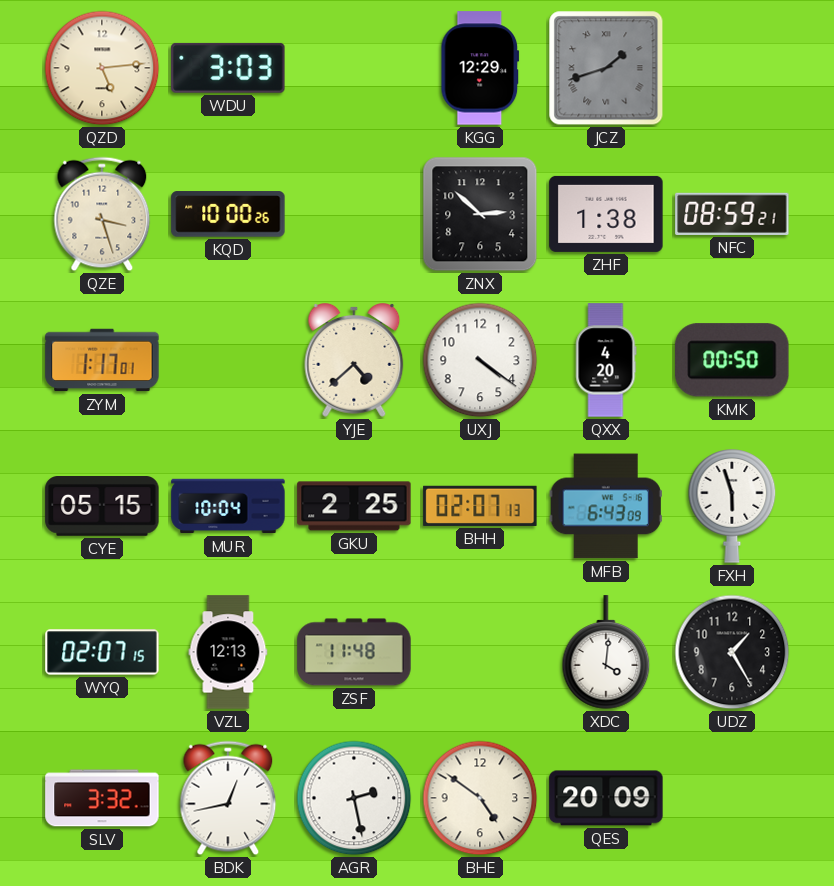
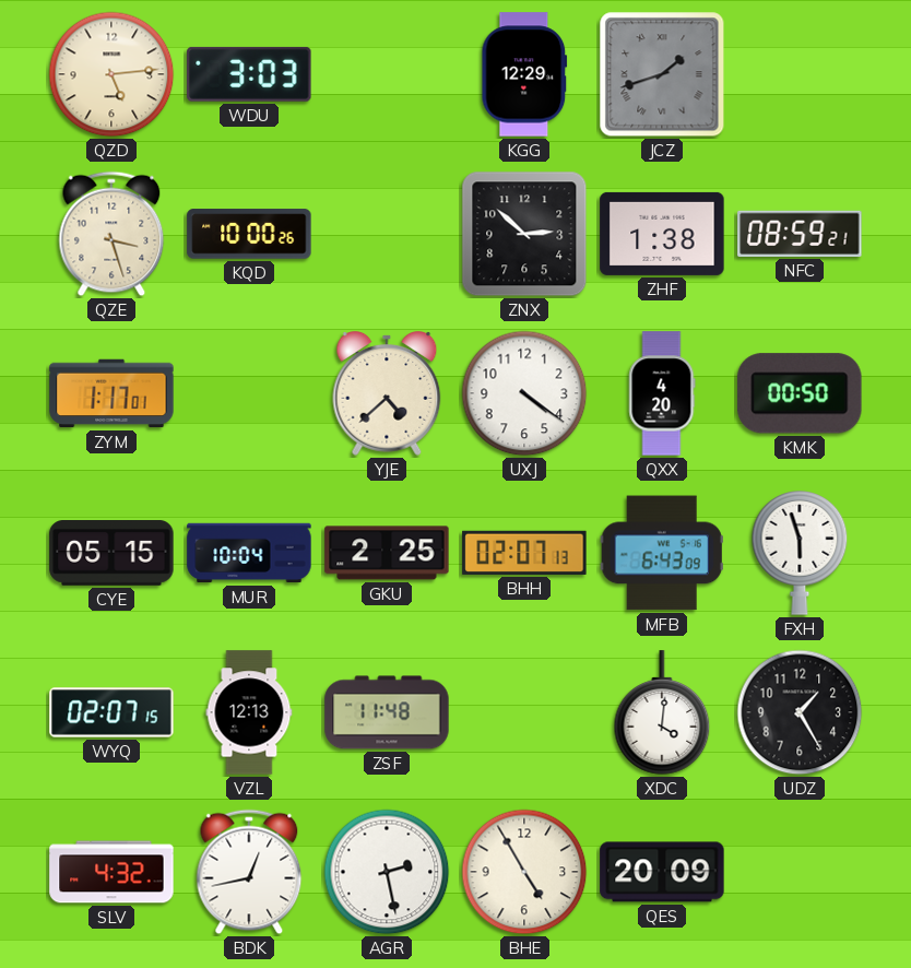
SLV: 3:32 -> 4:32
BHE: 4:51 -> 4:55
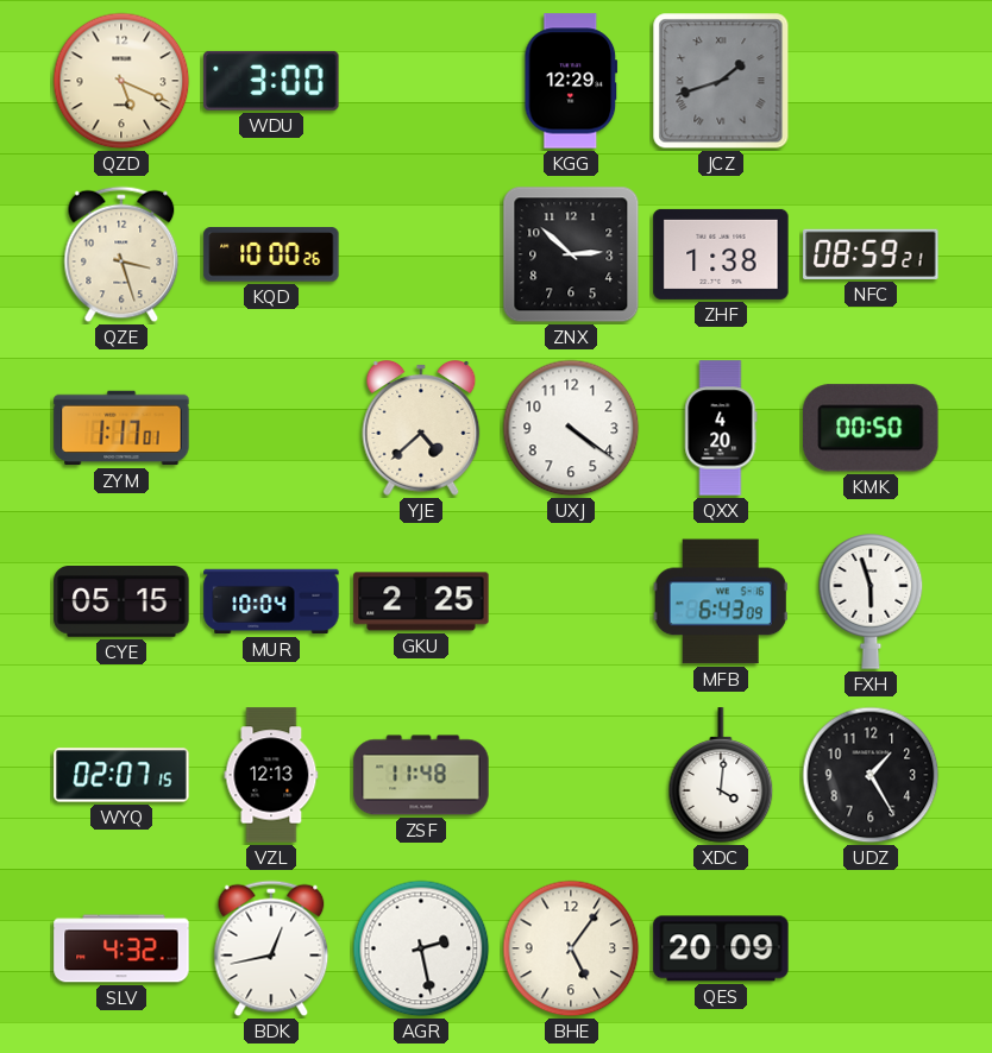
QZD: 5:14 -> 5:19
WDU: 3:03 -> 3:00
BHH: 02:07 -> none
BHE: 4:55 -> 5:06
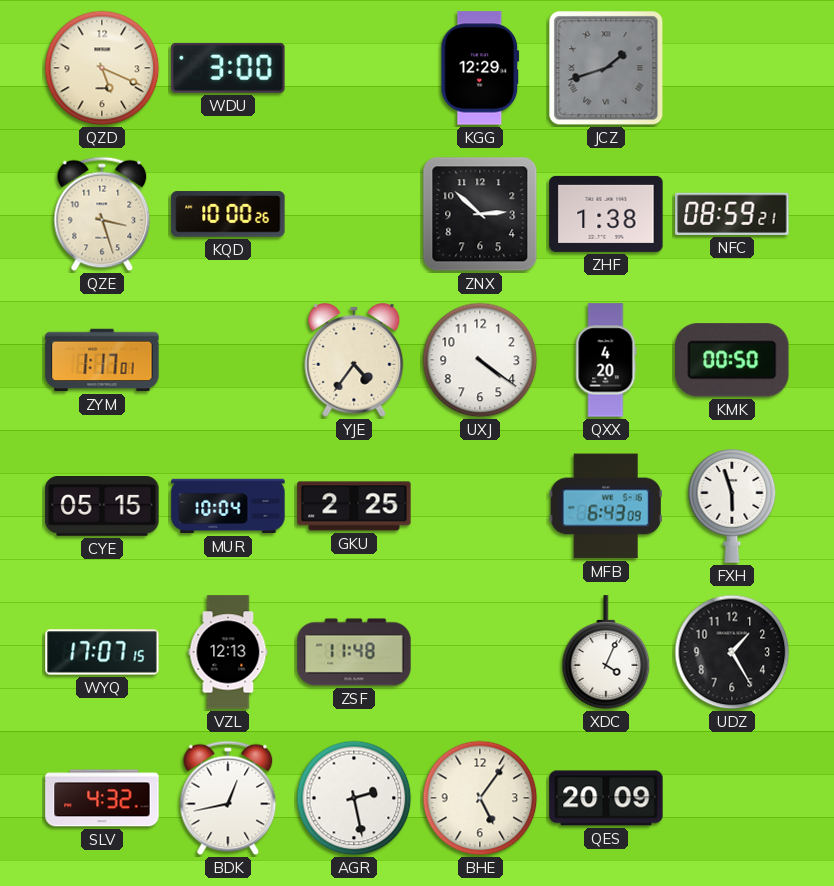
YJE: 4:38 -> 4:36
WYQ: 02:07 -> 17:07
XDC: 4:01 -> 4:04
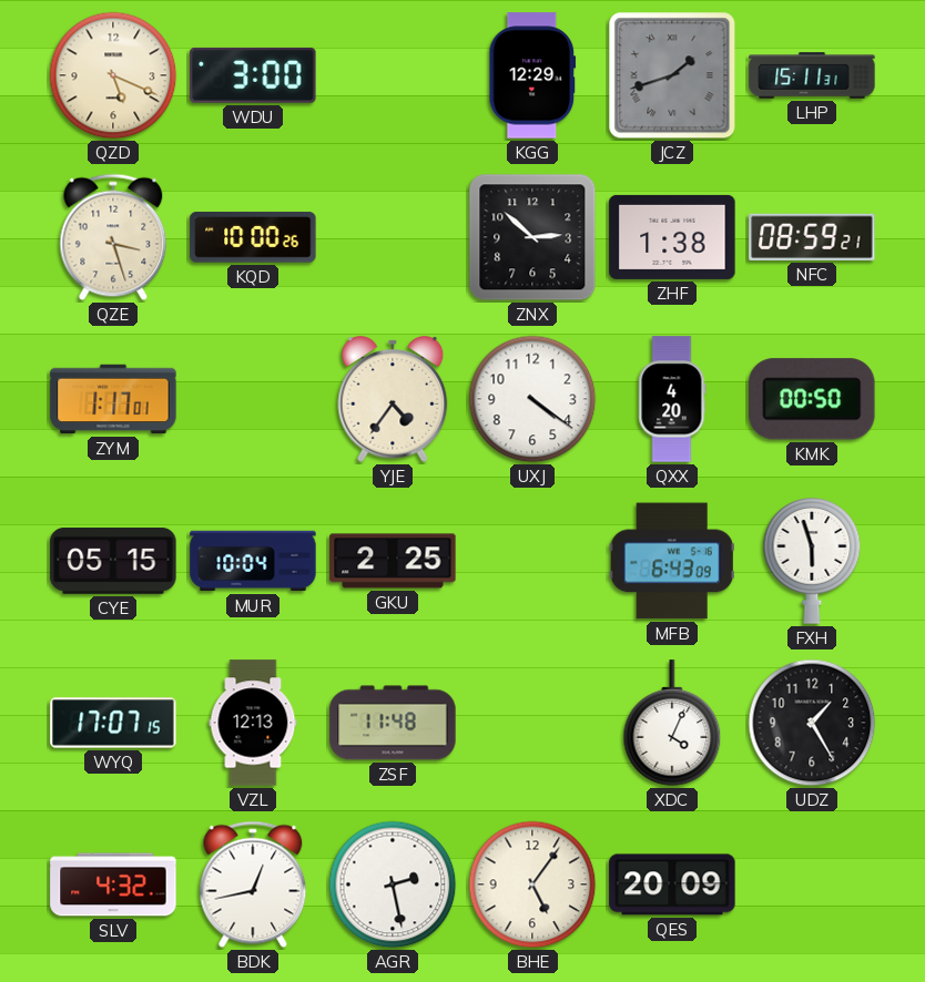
LHP: none -> 15:11
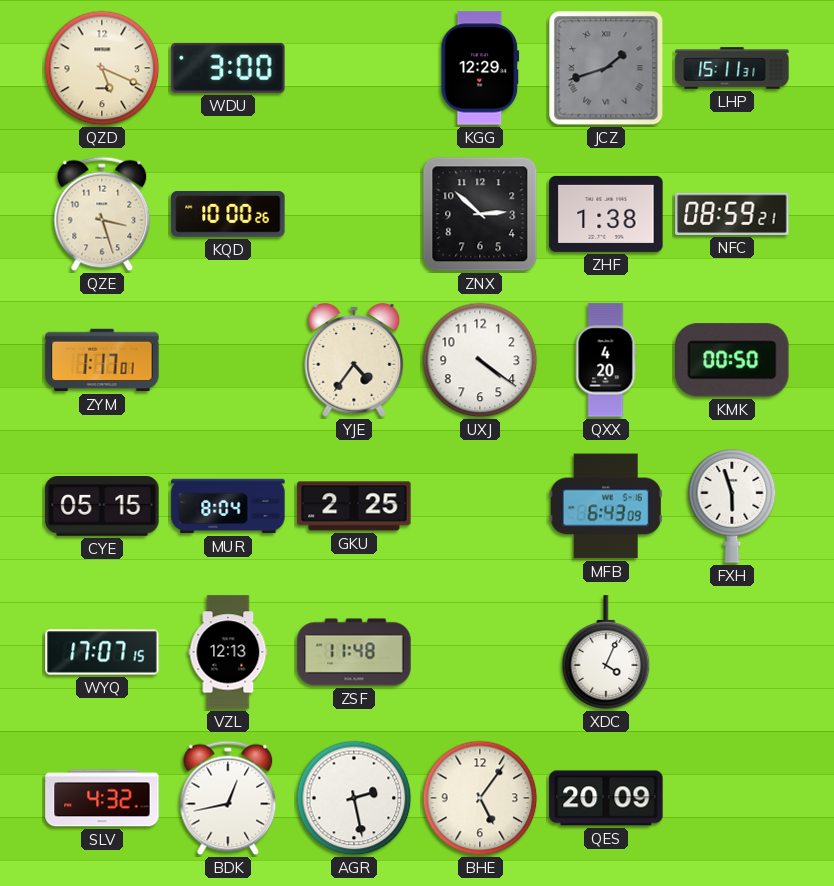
MUR: 10:04 -> 8:04
UDZ: 1:25 -> none
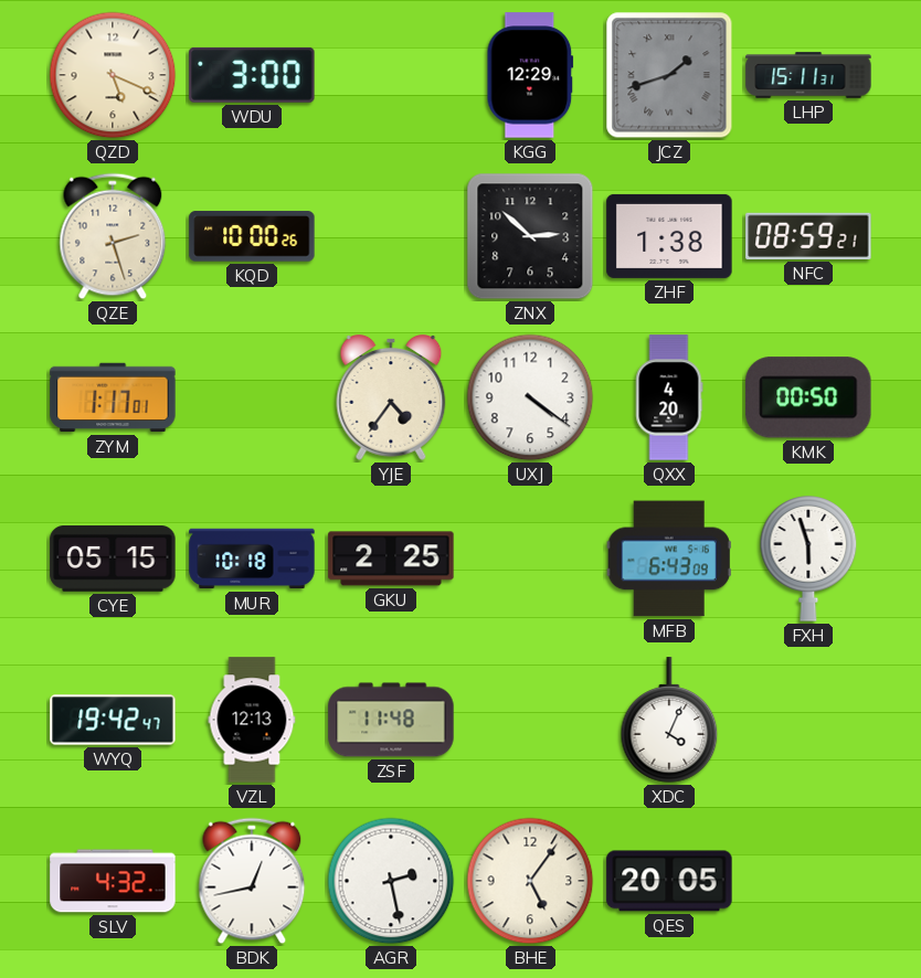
QZE: 3:27 -> 2:27
MUR: 8:04 -> 10:18
WYQ: 17:07 -> 19:42
QES: 20:09 -> 20:05
